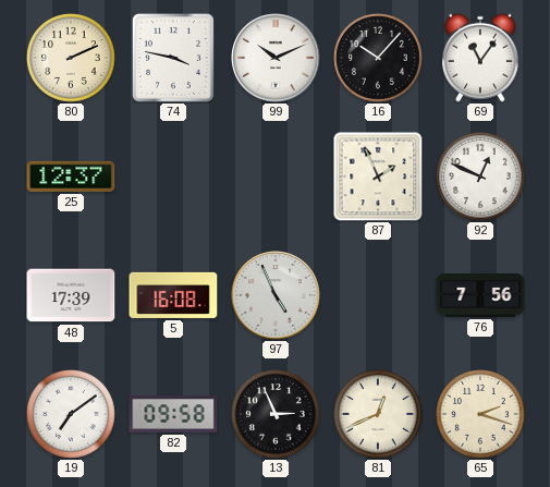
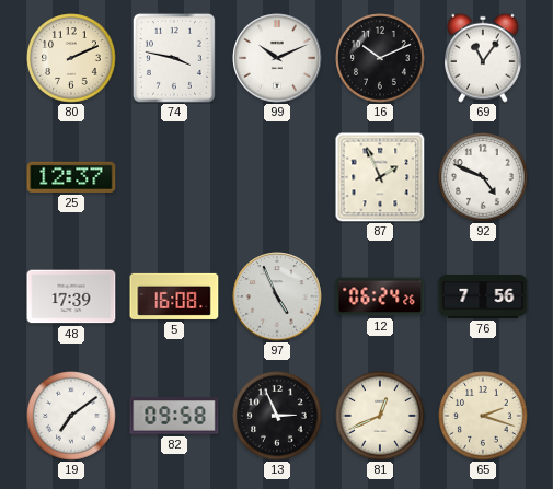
16: 10:07 -> 10:11
92: 12:49 -> 4:49
12: none -> 06:24
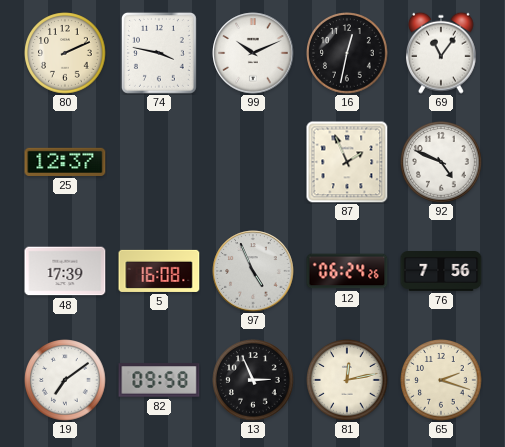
16: 10:11 -> 12:32
81: 12:41 -> 12:13
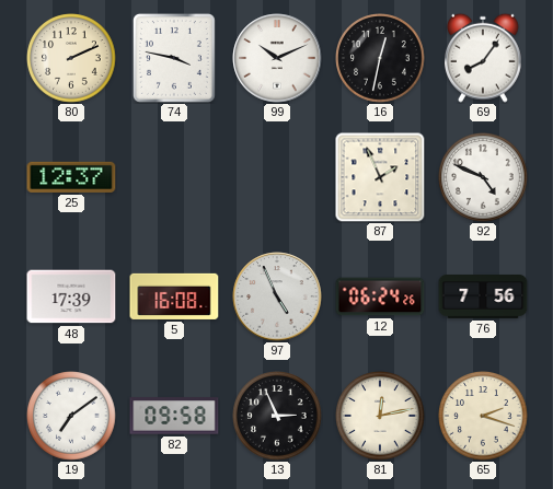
69: 11:06 -> 8:06
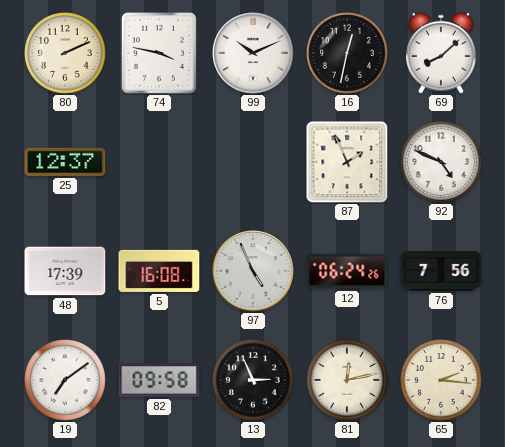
69: 8:06 -> 8:08
65: 2:18 -> 2:16
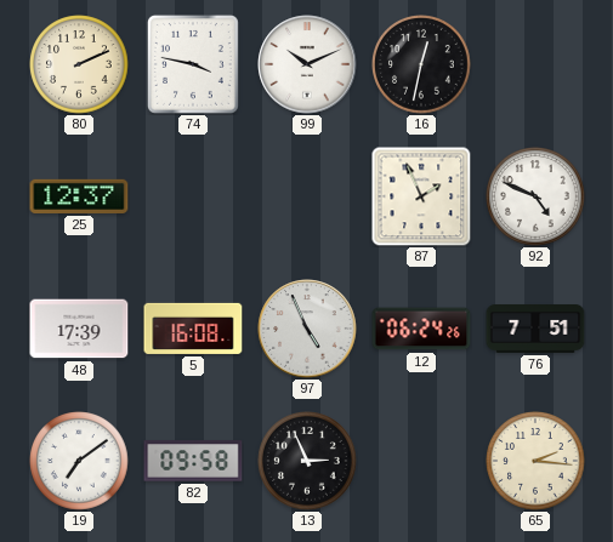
69: 8:08 -> none
76: 7:56 -> 7:51
81: 12:13 -> none
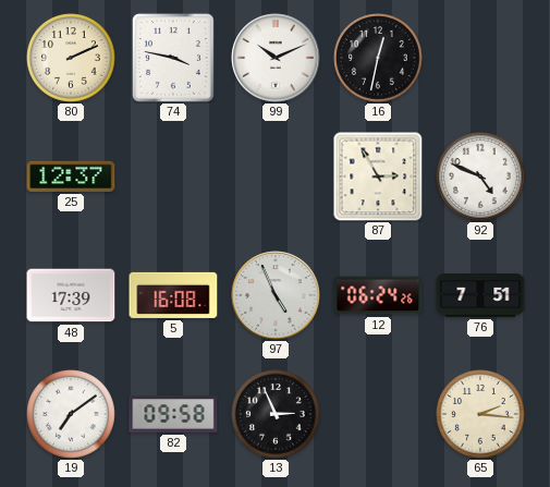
87: 1:56 -> 2:55
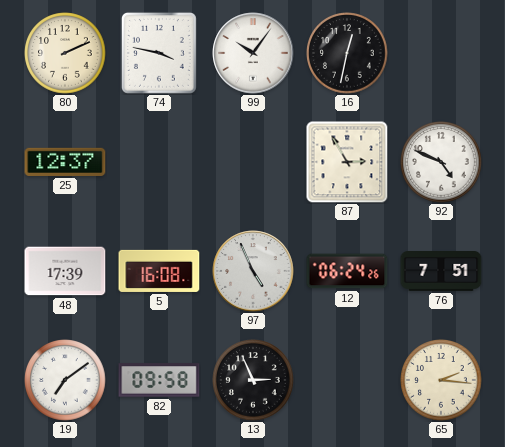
99: 10:11 -> 10:06
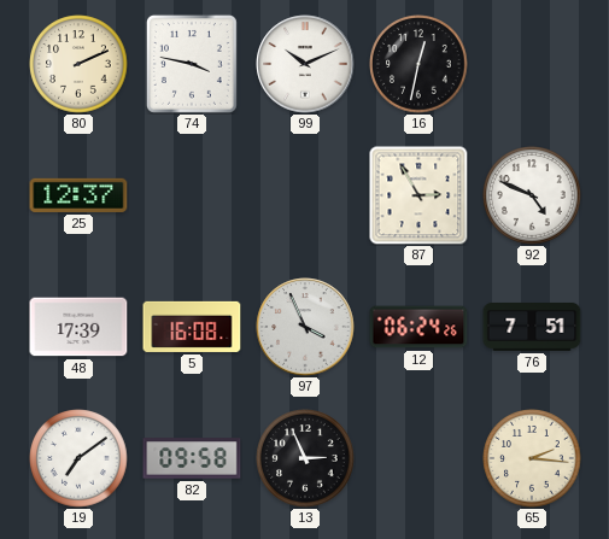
99: 10:06 -> 10:11
97: 4:56 -> 3:56
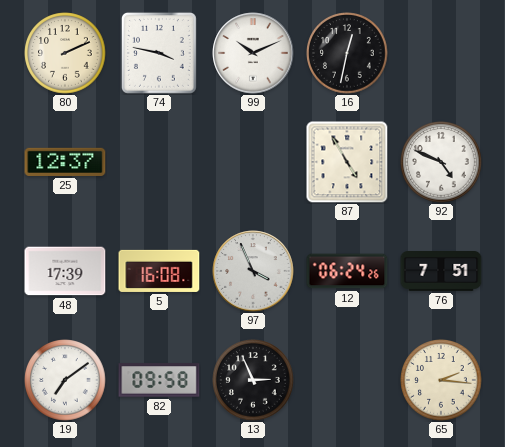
87: 2:55 -> 4:55
